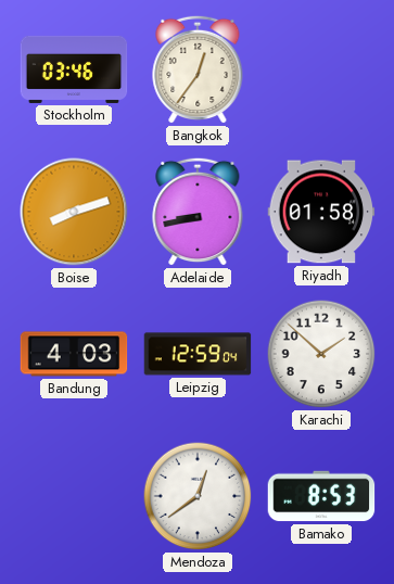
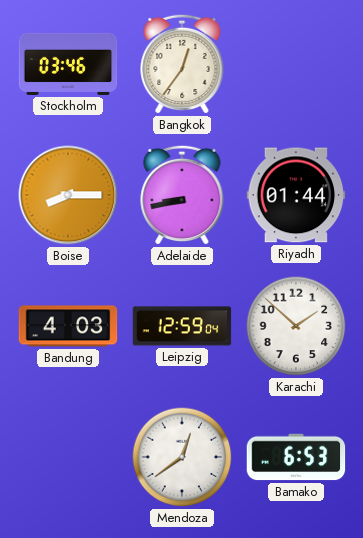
Boise: 8:12 -> 8:15
Riyadh: 01:58 -> 01:44
Bamako: 8:53 -> 6:53
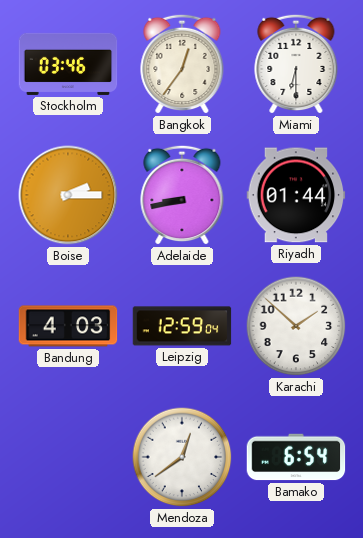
Miami: none -> 6:30
Boise: 8:15 -> 2:15
Bamako: 6:53 -> 6:54
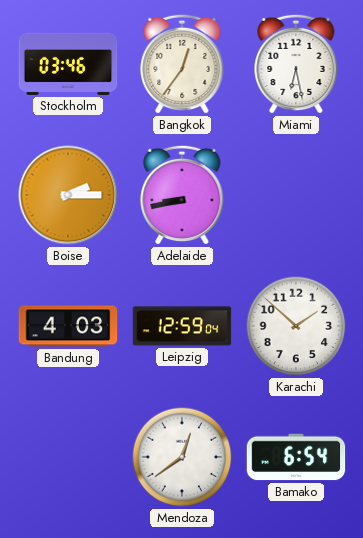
Miami: 6:30 -> 6:28
Riyadh: 01:44 -> none
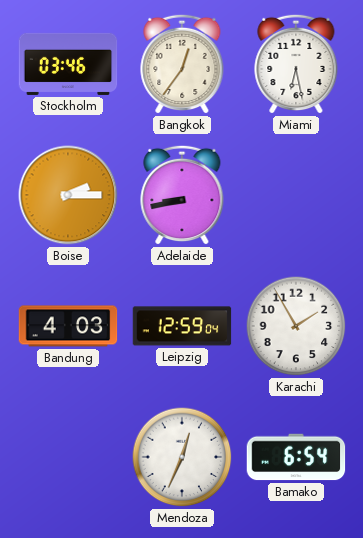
Karachi: 1:52 -> 1:55
Mendoza: 12:39 -> 12:34
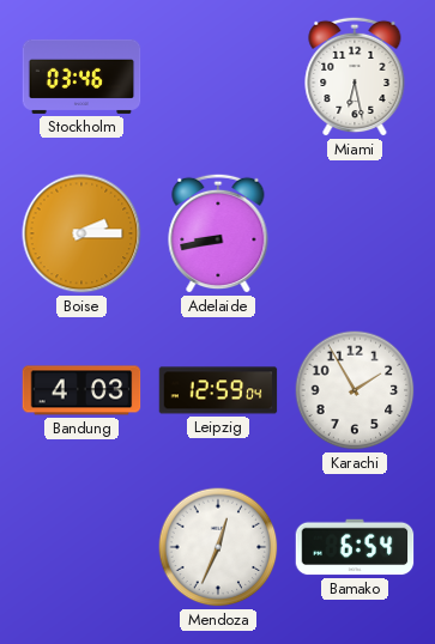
Bangkok: 12:36 -> none
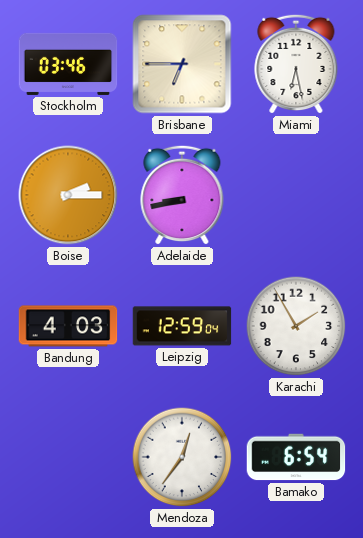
Brisbane: none -> 6:45
Mendoza: 12:34 -> 12:36
